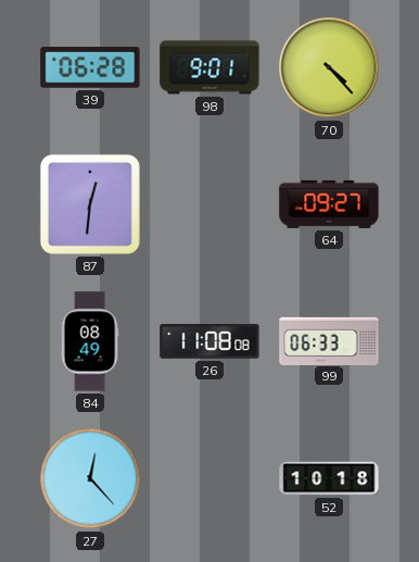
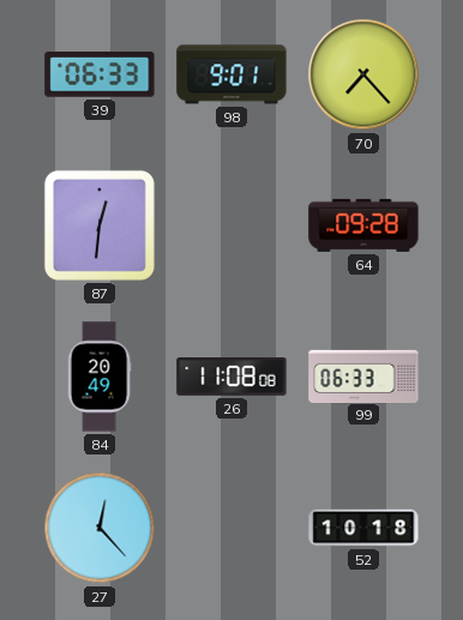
39: 06:28 -> 06:33
70: 4:23 -> 7:23
64: 09:27 -> 09:28
84: 08:49 -> 20:49
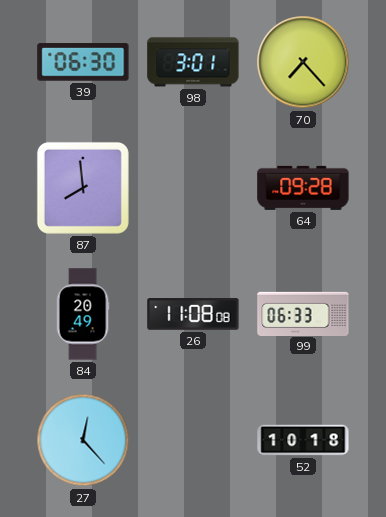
39: 06:33 -> 06:30
98: 9:01 -> 3:01
87: 12:31 -> 7:59
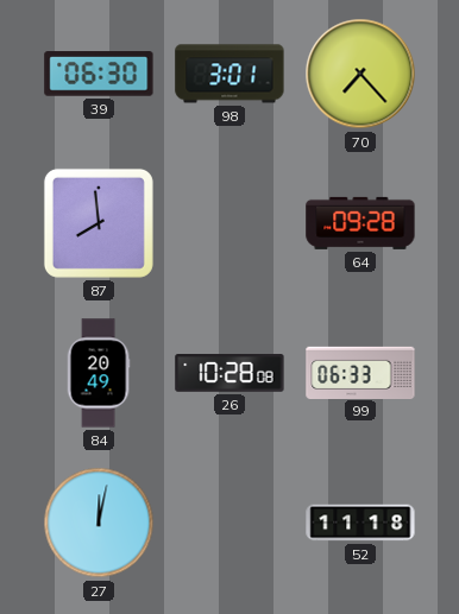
26: 11:08 -> 10:28
27: 12:23 -> 12:02
52: 10:18 -> 11:18
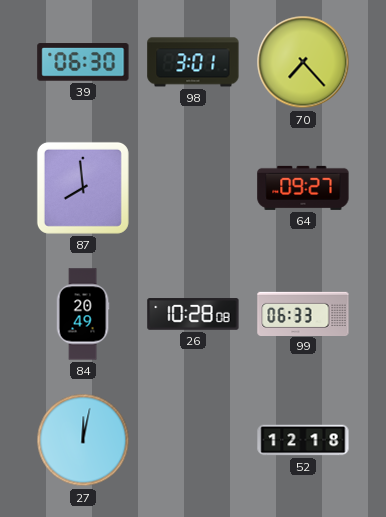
64: 09:28 -> 09:27
52: 11:18 -> 12:18
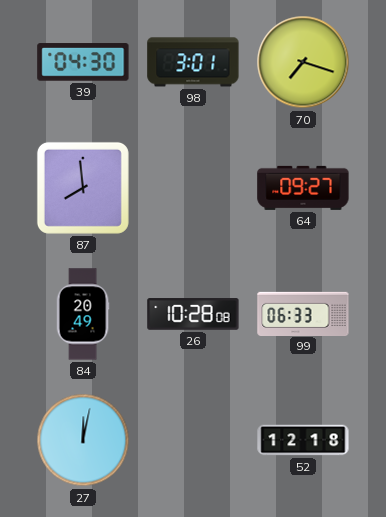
39: 06:30 -> 04:30
70: 7:23 -> 7:18
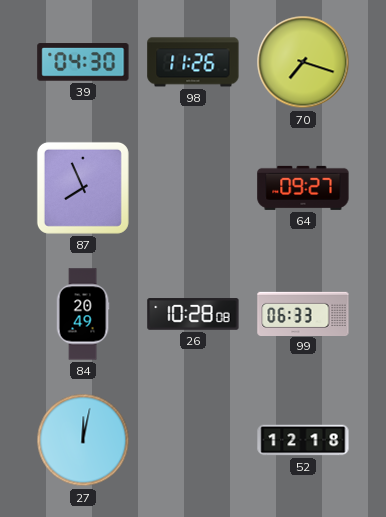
98: 3:01 -> 11:26
87: 7:59 -> 7:56
